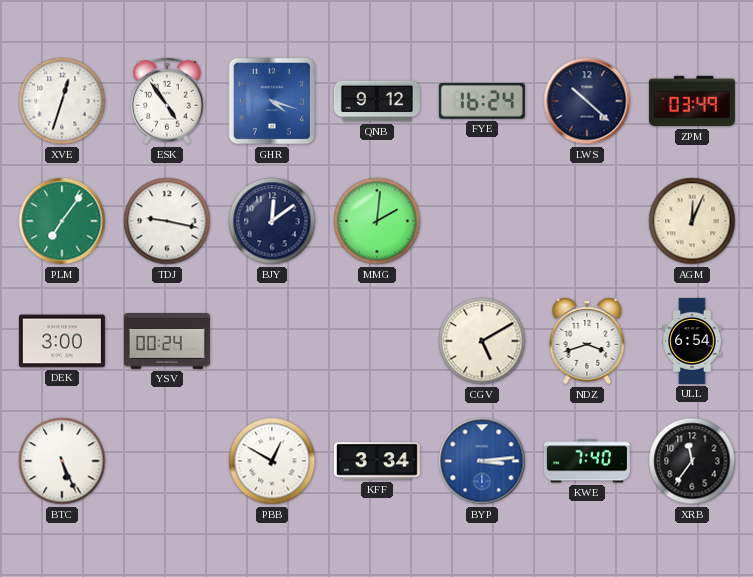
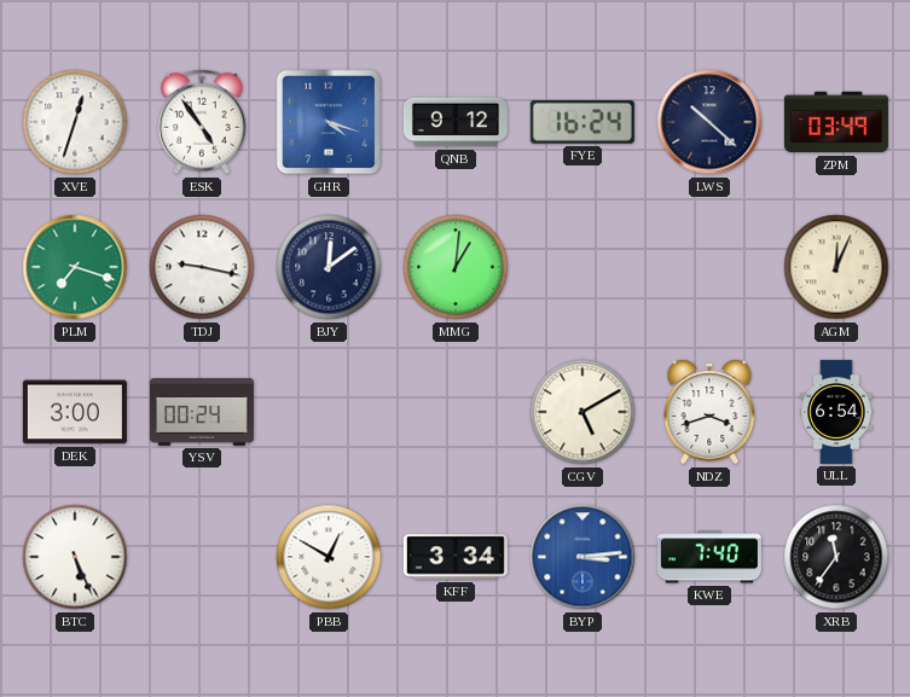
PLM: 7:06 -> 7:18
MMG: 2:01 -> 1:01
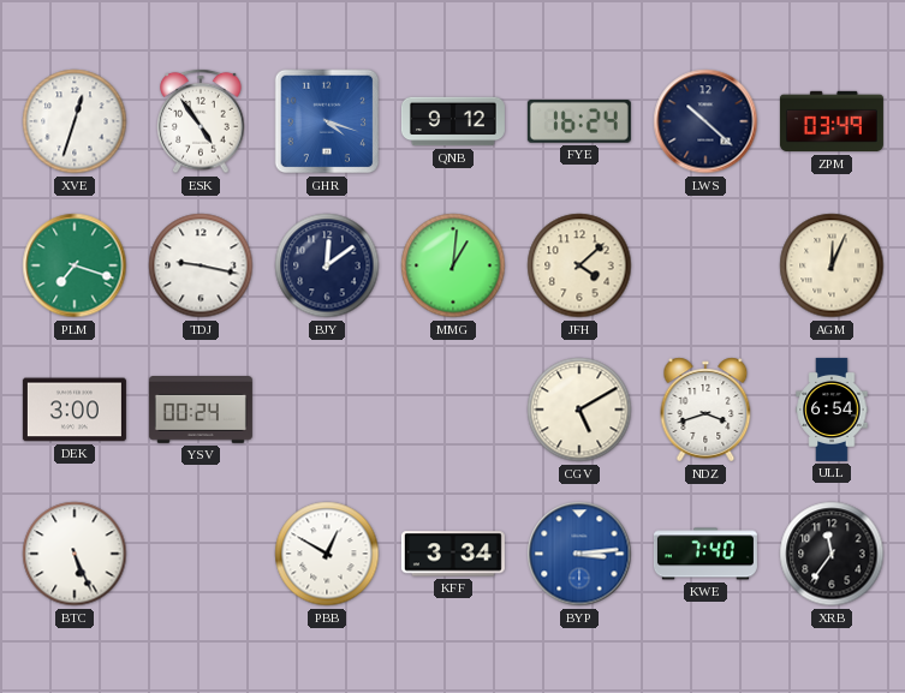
JFH: none -> 4:08
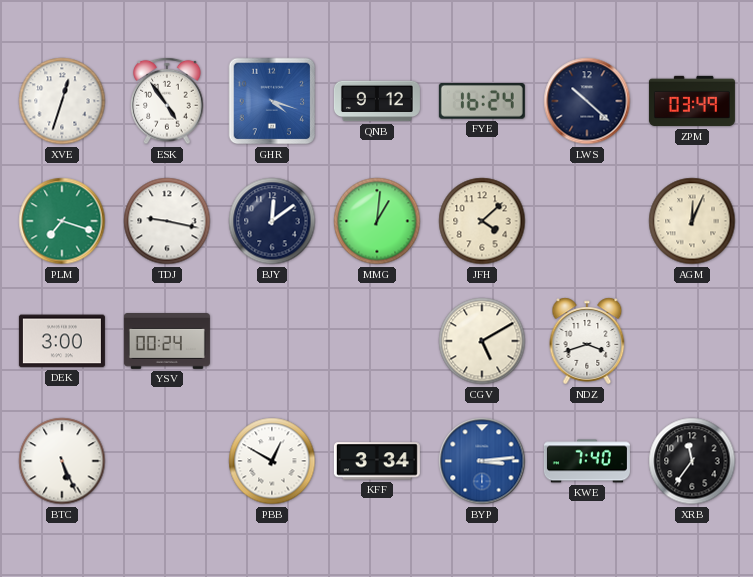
ULL: 6:54 -> none
